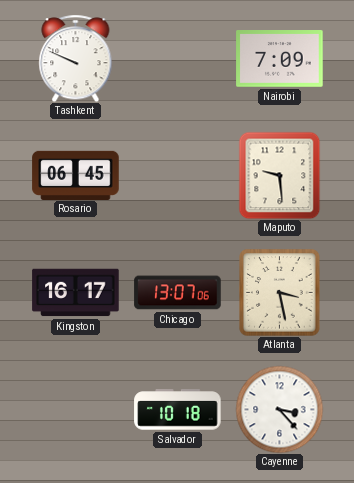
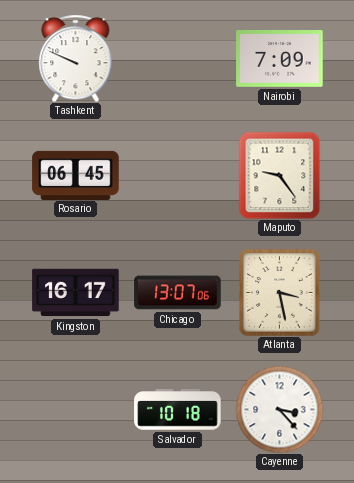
Maputo: 9:29 -> 9:24
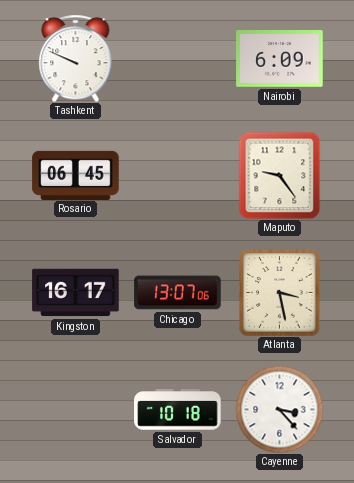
Nairobi: 7:09 -> 6:09
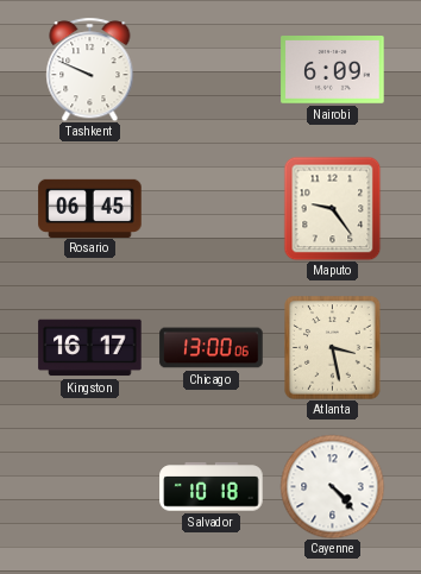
Chicago: 13:07 -> 13:00
Cayenne: 3:23 -> 4:23
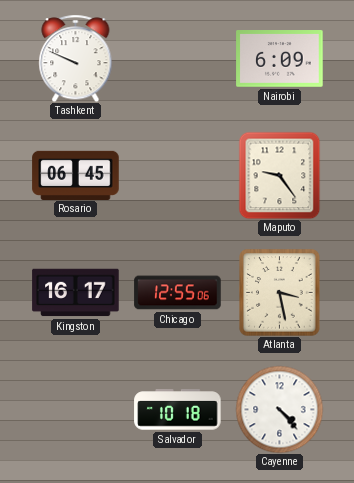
Chicago: 13:00 -> 12:55
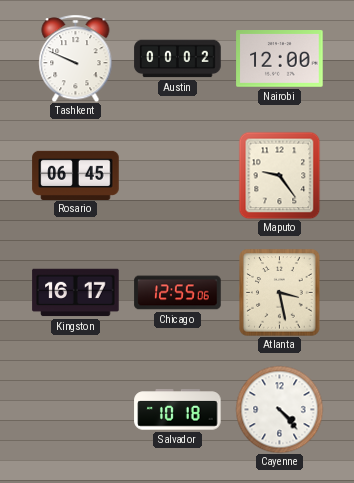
Austin: none -> 00:02
Nairobi: 6:09 -> 12:00
